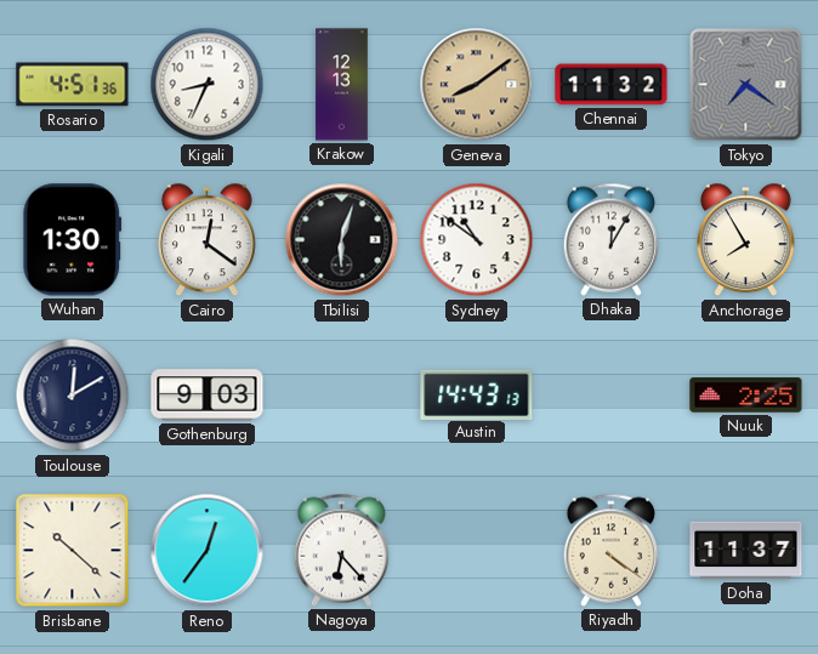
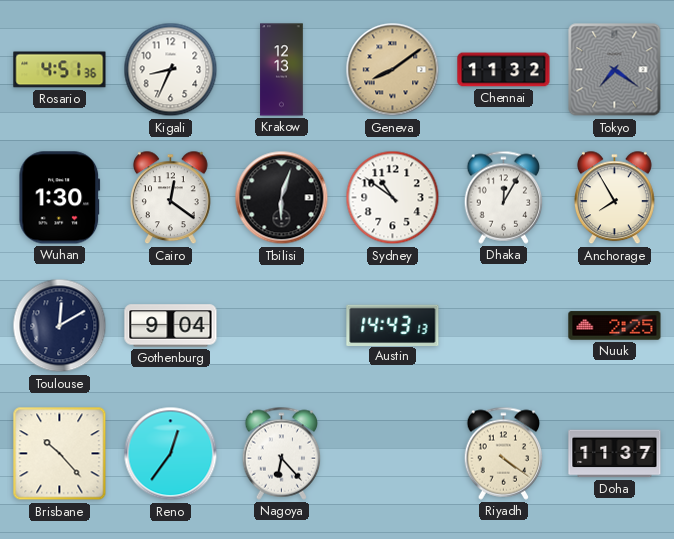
Gothenburg: 9:03 -> 9:04
Brisbane: 10:22 -> 10:23
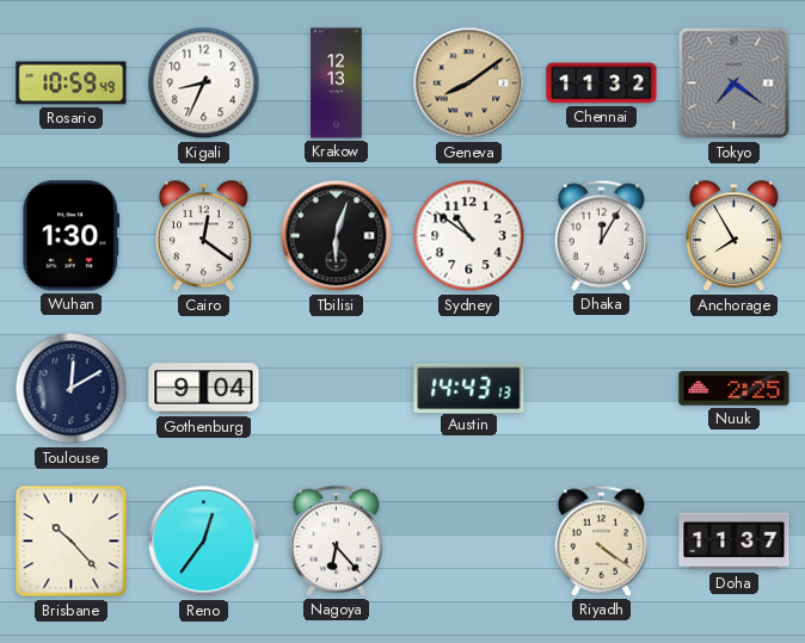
Rosario: 4:51 -> 10:59
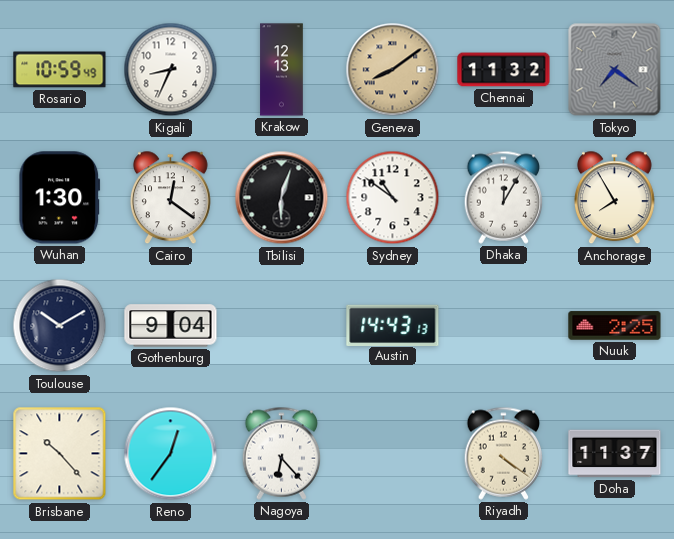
Toulouse: 12:10 -> 10:10
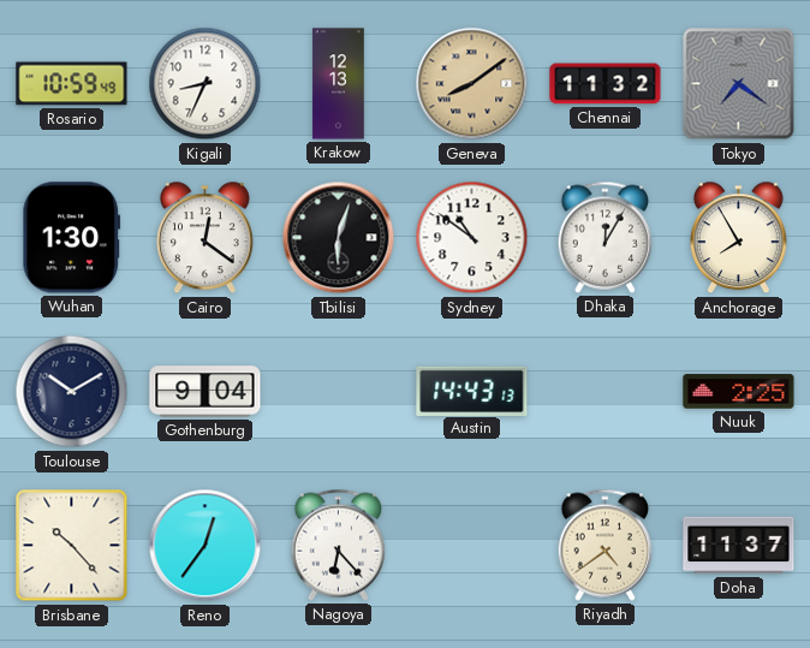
Riyadh: 4:21 -> 4:39
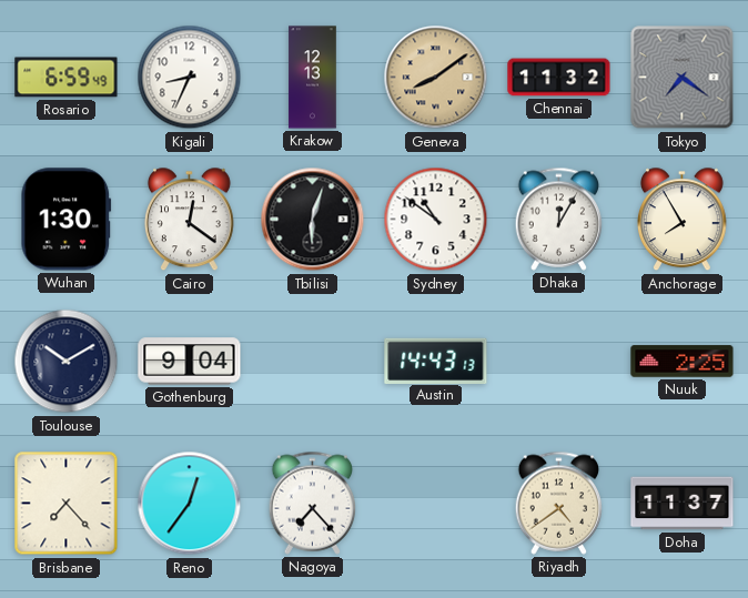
Rosario: 10:59 -> 6:59
Brisbane: 10:23 -> 7:23
Nagoya: 6:23 -> 7:23
